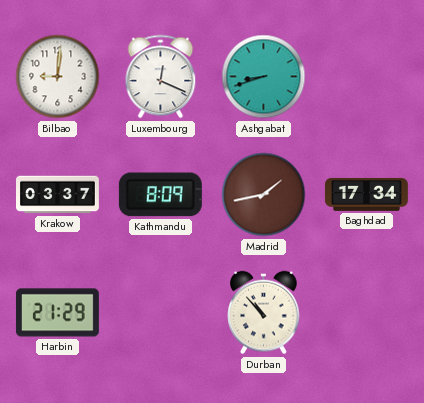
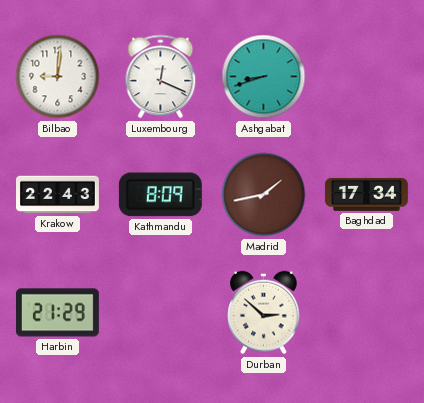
Krakow: 03:37 -> 22:43
Durban: 10:53 -> 2:52
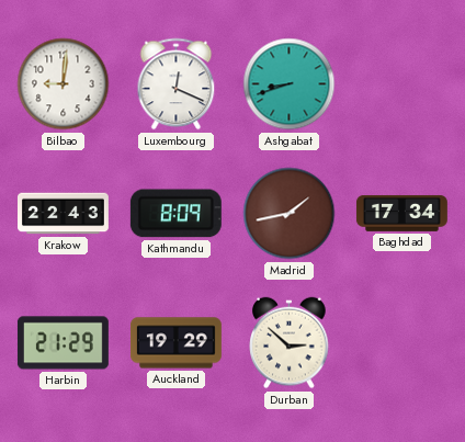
Auckland: none -> 19:29
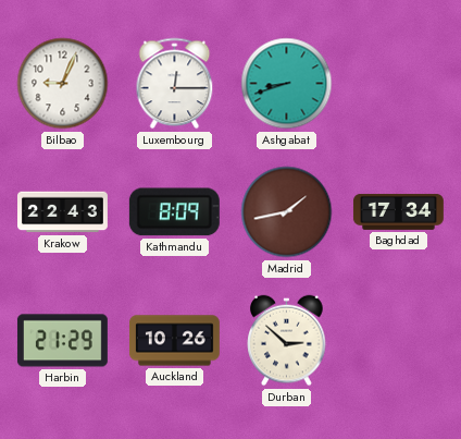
Bilbao: 9:01 -> 9:04
Luxembourg: 12:19 -> 12:15
Auckland: 19:29 -> 10:26
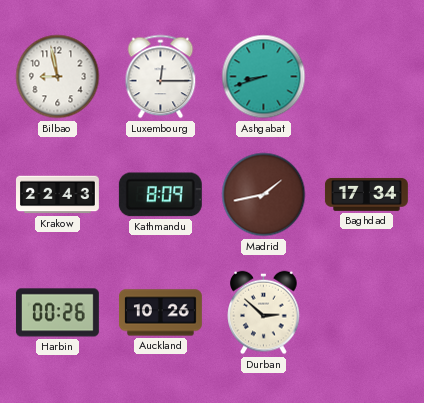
Bilbao: 9:04 -> 8:58
Harbin: 21:29 -> 00:26
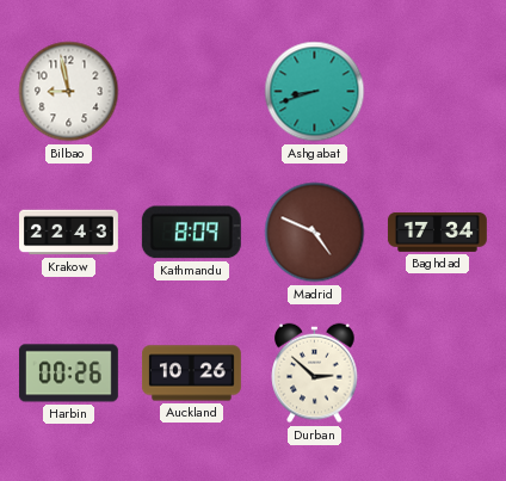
Luxembourg: 12:15 -> none
Madrid: 1:43 -> 4:49
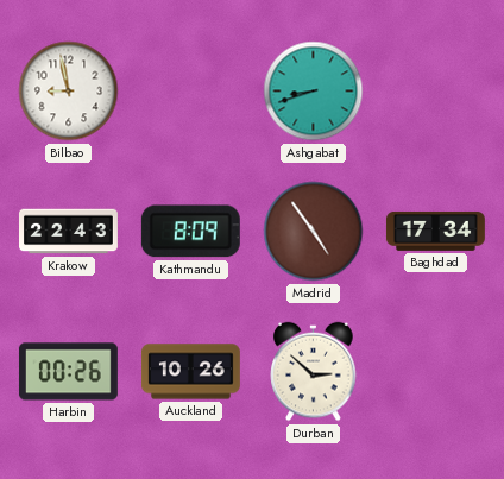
Madrid: 4:49 -> 4:54
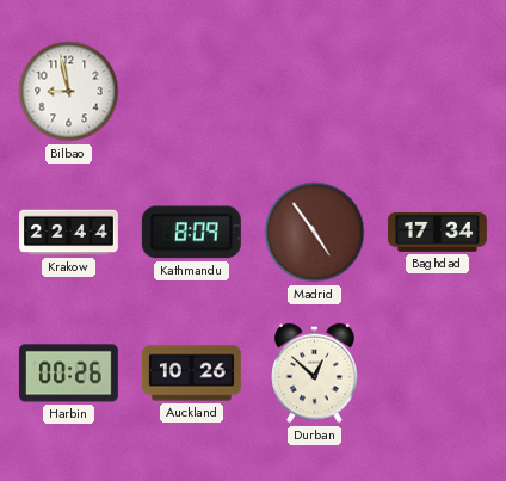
Ashgabat: 8:42 -> none
Krakow: 22:43 -> 22:44
Durban: 2:52 -> 12:52
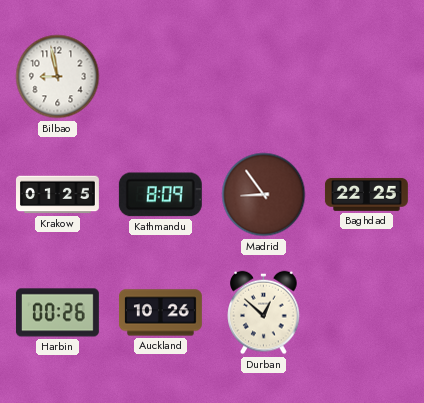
Krakow: 22:44 -> 01:25
Madrid: 4:54 -> 8:54
Baghdad: 17:34 -> 22:25
